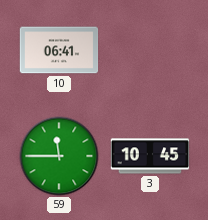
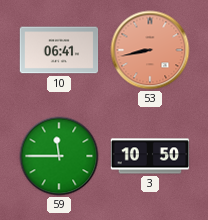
53: none -> 8:43
3: 10:45 -> 10:50
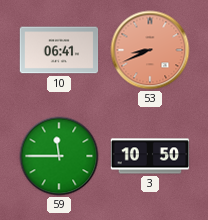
53: 8:43 -> 8:41
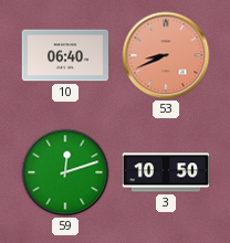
10: 06:41 -> 06:40
59: 11:45 -> 12:12
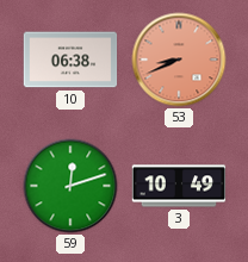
10: 06:40 -> 06:38
3: 10:50 -> 10:49
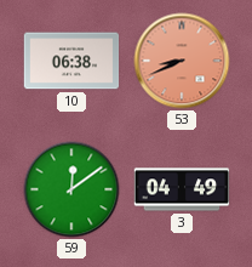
59: 12:12 -> 12:09
3: 10:49 -> 04:49
